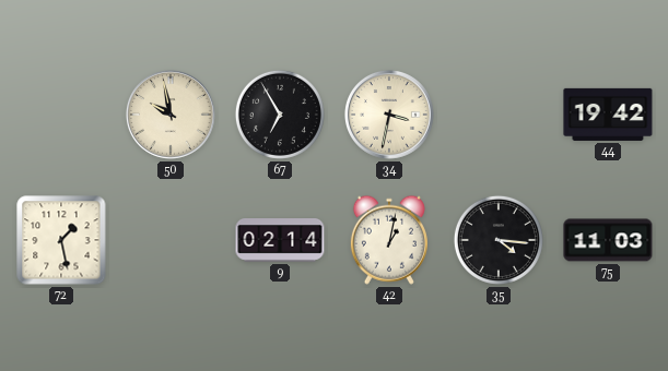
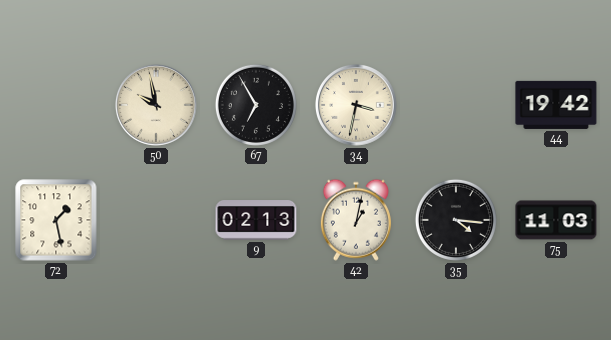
9: 02:14 -> 02:13
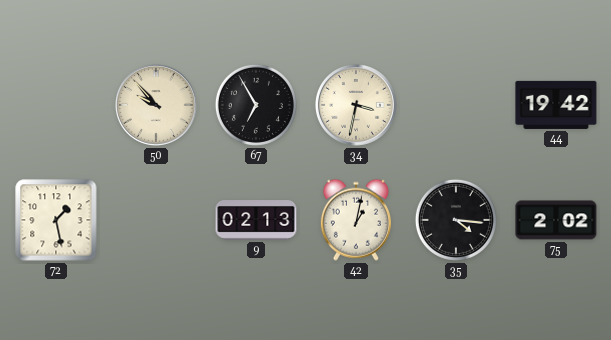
50: 9:58 -> 9:53
75: 11:03 -> 2:02
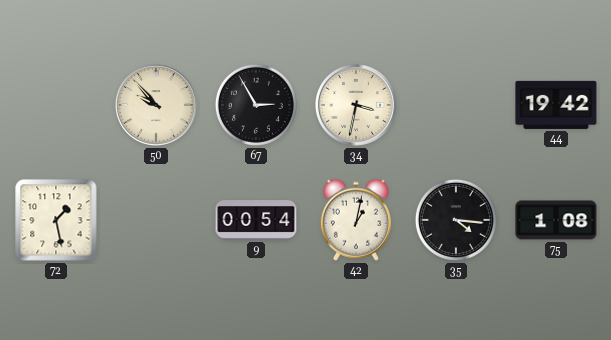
67: 6:55 -> 2:55
9: 02:13 -> 00:54
75: 2:02 -> 1:08
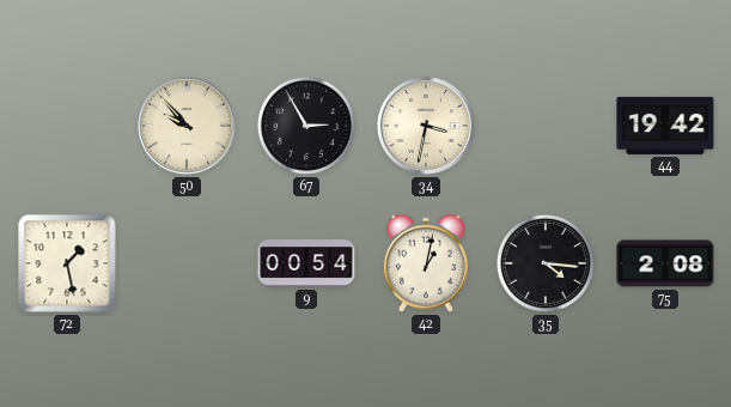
75: 1:08 -> 2:08
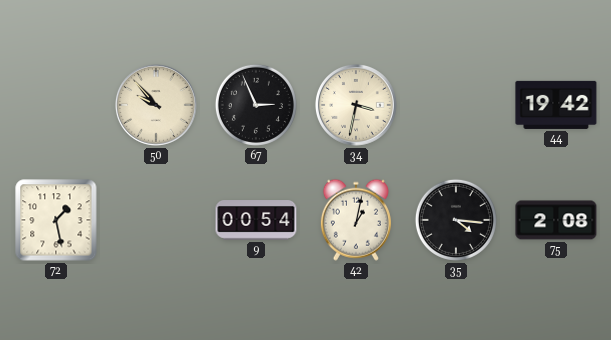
67: 2:55 -> 2:56
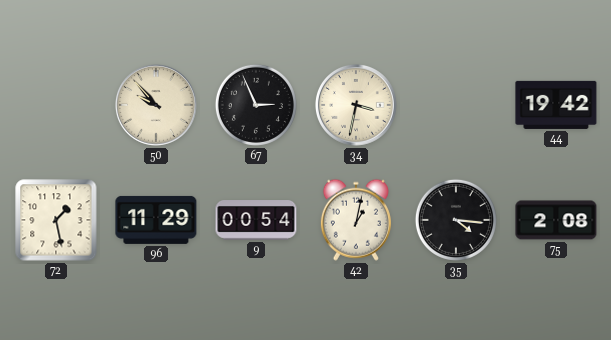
96: none -> 11:29
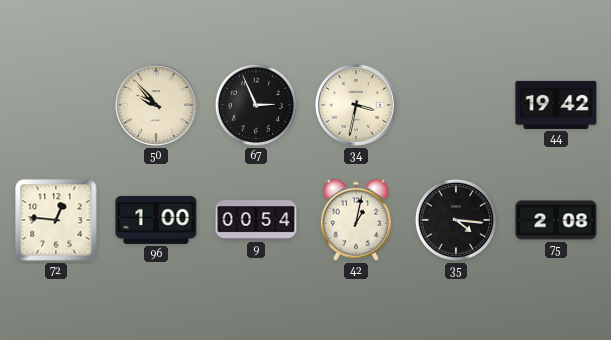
72: 1:28 -> 12:46
96: 11:29 -> 1:00
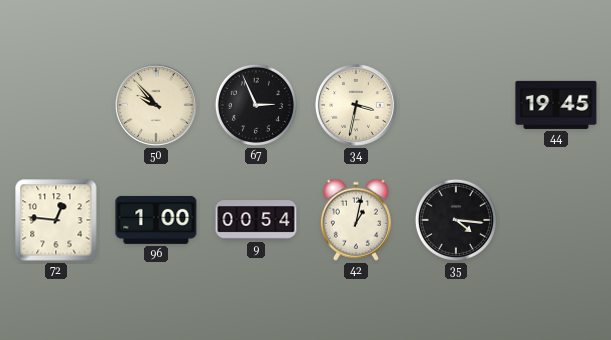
44: 19:42 -> 19:45
75: 2:08 -> none
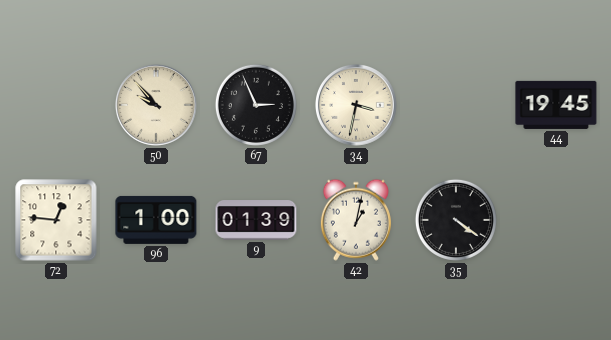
9: 00:54 -> 01:39
35: 4:16 -> 4:21
